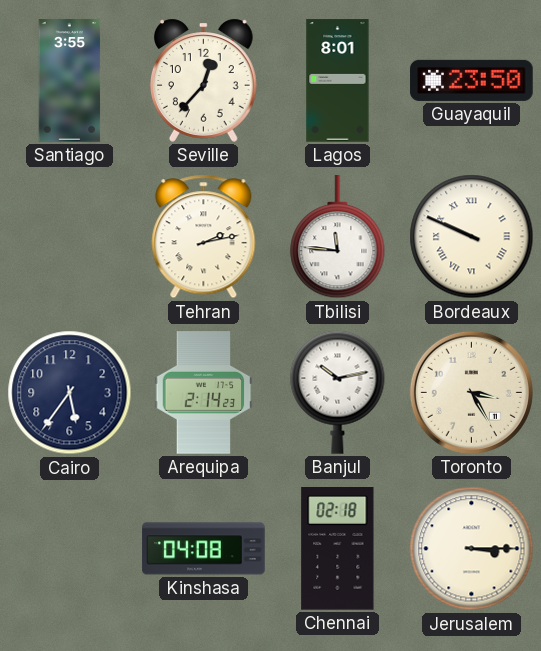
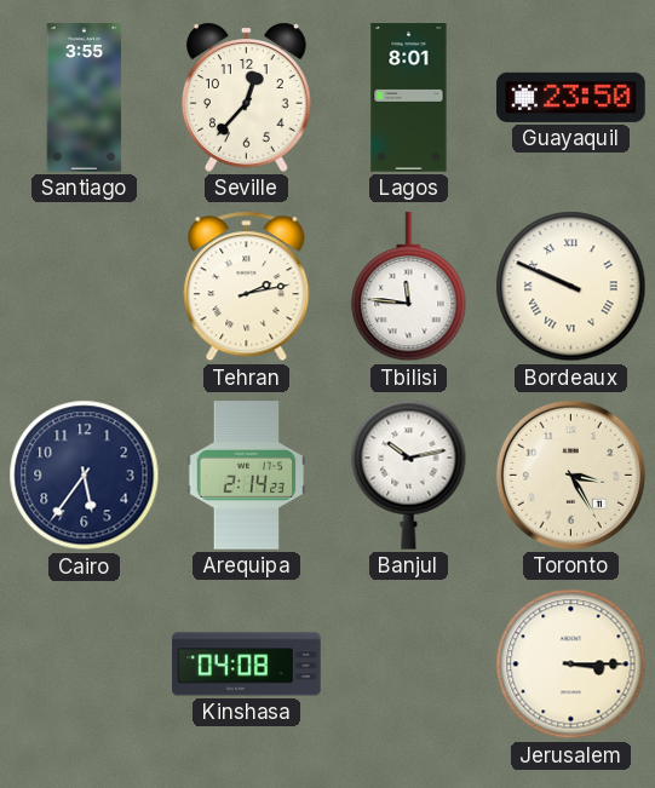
Chennai: 02:18 -> none
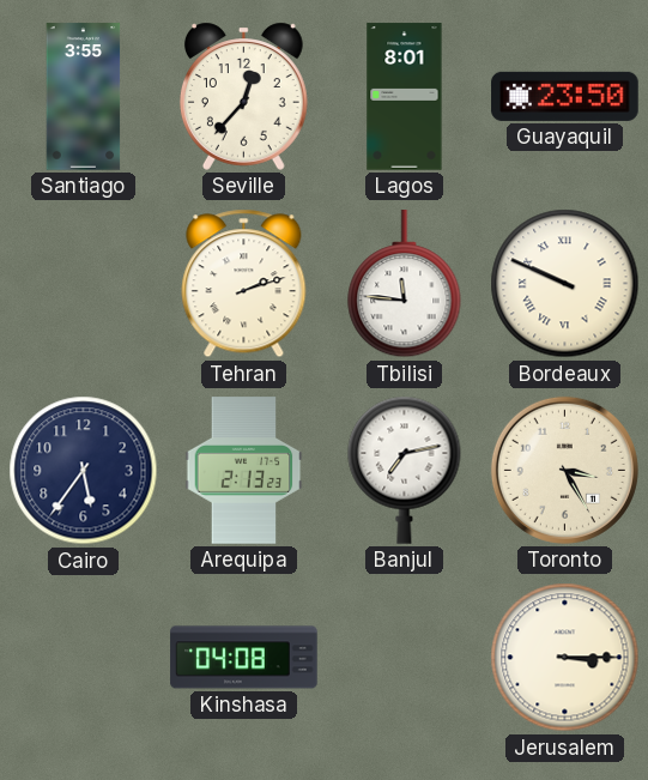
Tehran: 2:13 -> 2:12
Arequipa: 2:14 -> 2:13
Banjul: 10:13 -> 7:13
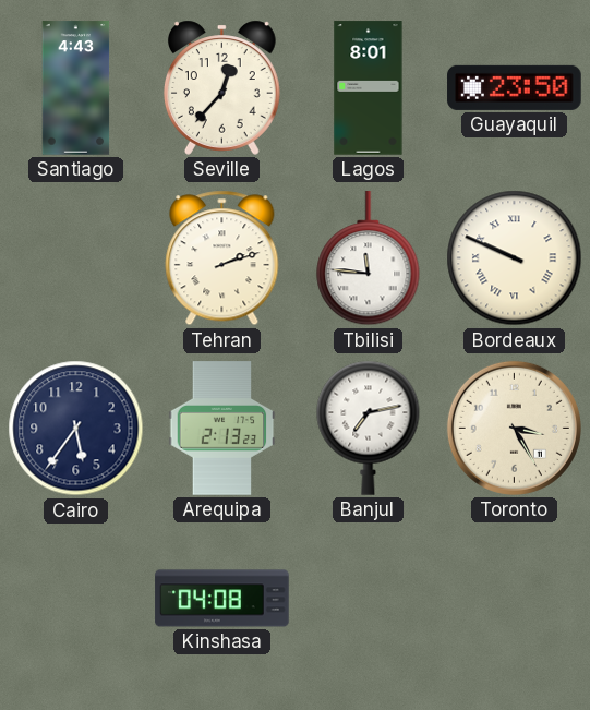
Santiago: 3:55 -> 4:43
Jerusalem: 3:15 -> none
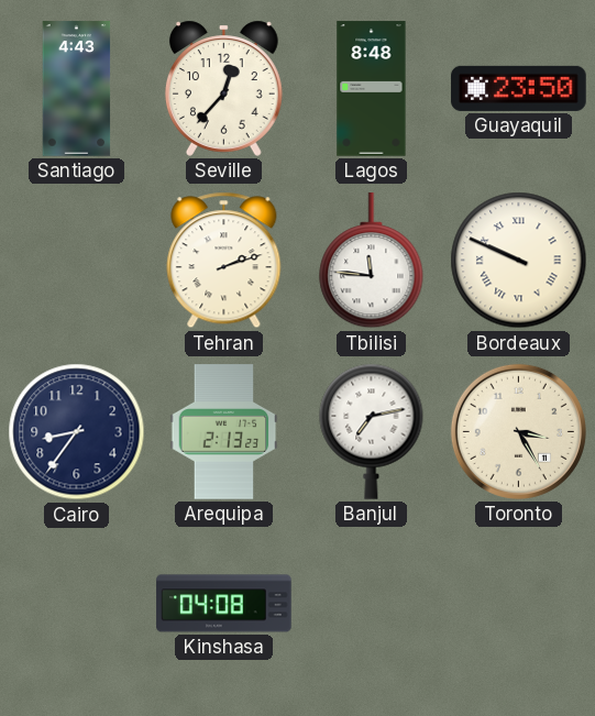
Lagos: 8:01 -> 8:48
Cairo: 5:36 -> 8:36
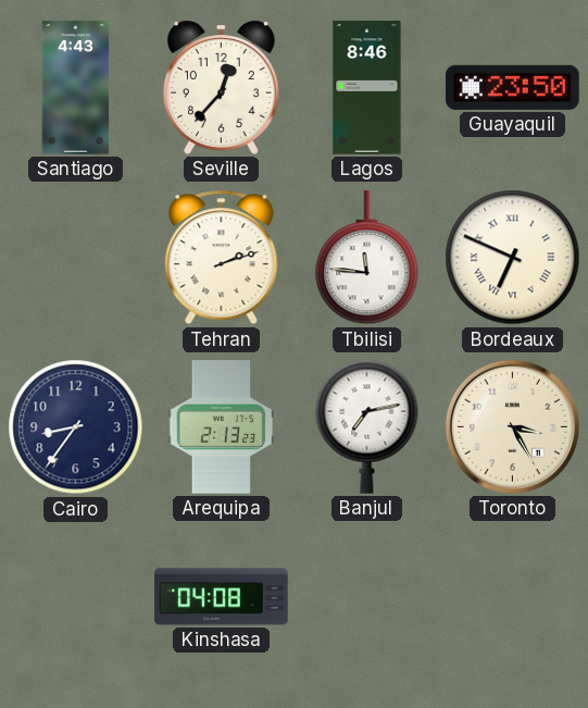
Lagos: 8:48 -> 8:46
Bordeaux: 9:49 -> 6:49
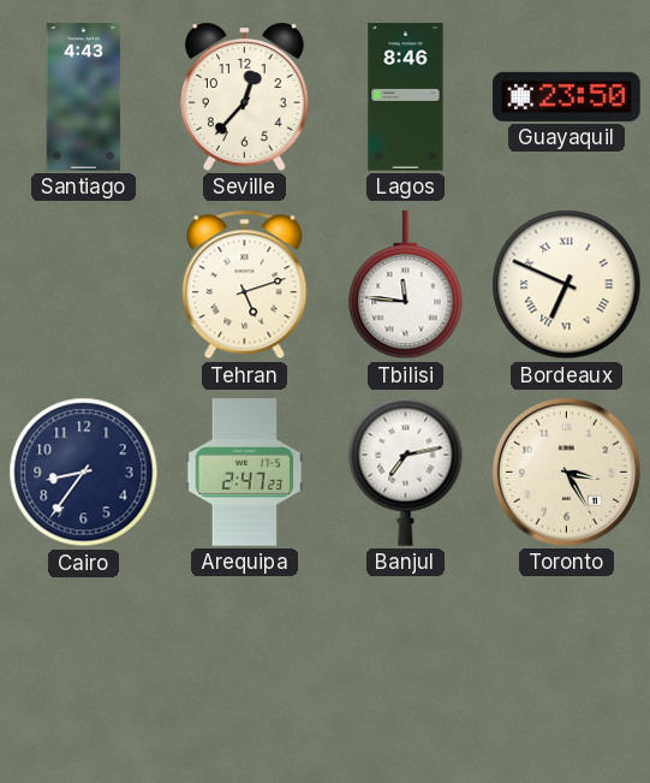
Tehran: 2:12 -> 5:12
Arequipa: 2:13 -> 2:47
Kinshasa: 04:08 -> none
